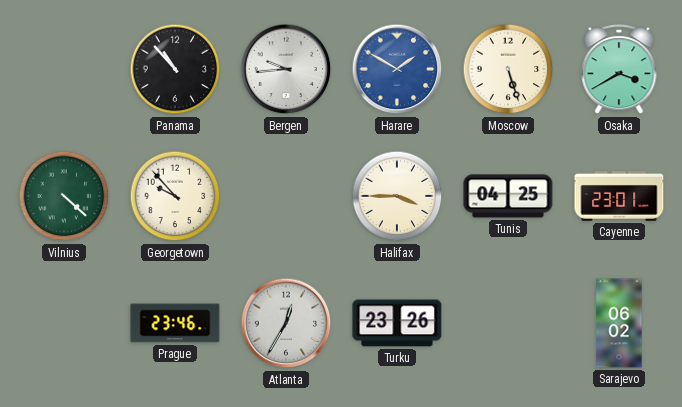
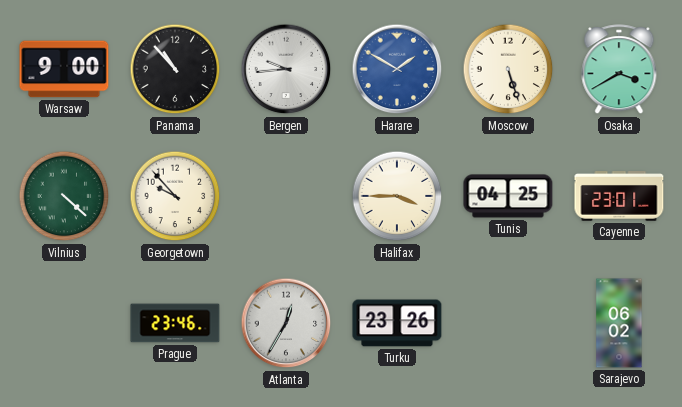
Warsaw: none -> 9:00
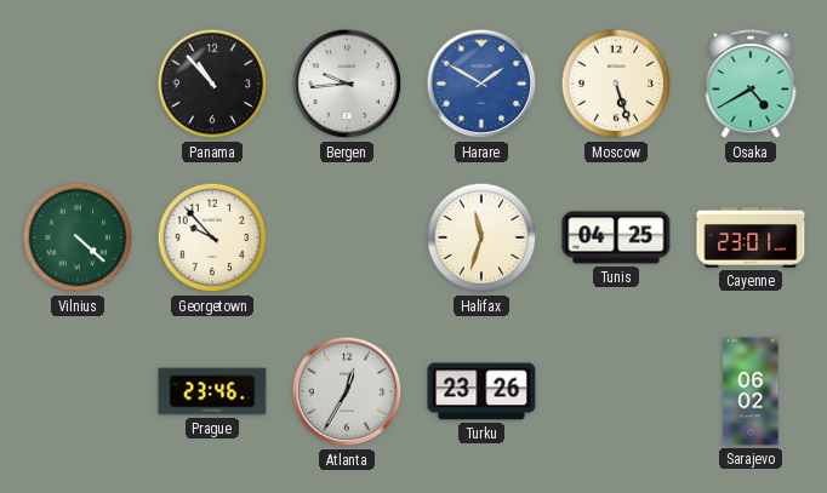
Warsaw: 9:00 -> none
Osaka: 3:40 -> 4:40
Halifax: 3:45 -> 11:33
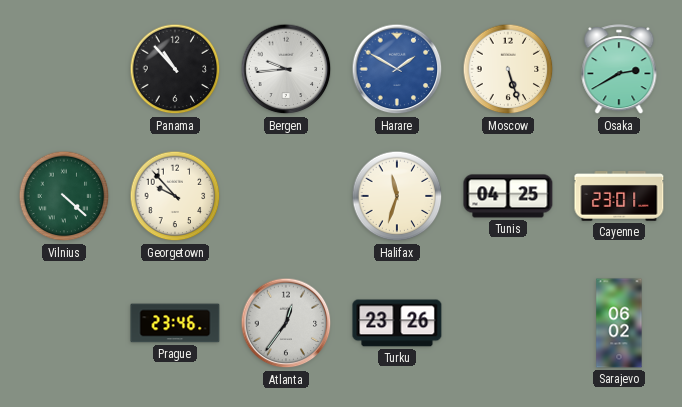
Osaka: 4:40 -> 2:40
Atlanta: 12:35 -> 12:36
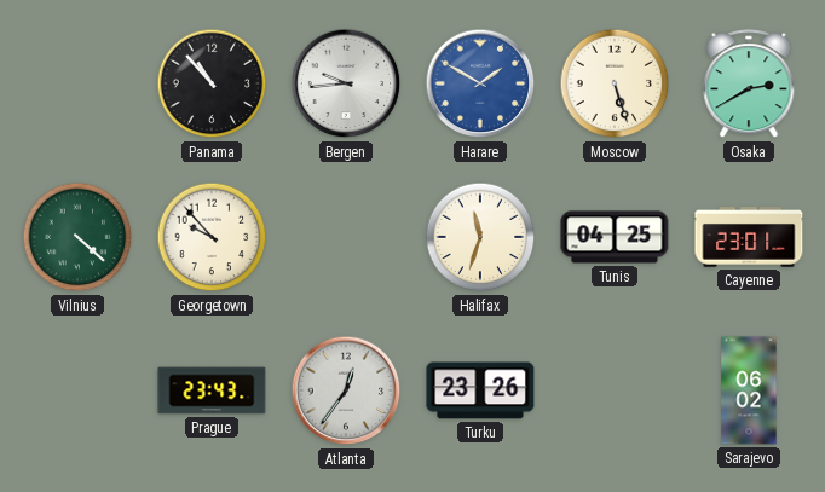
Prague: 23:46 -> 23:43
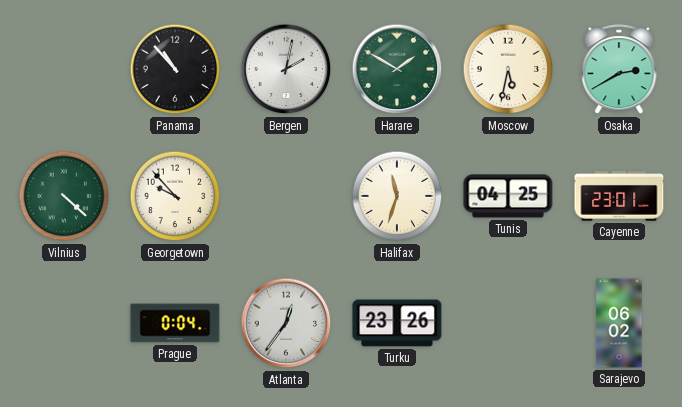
Bergen: 9:44 -> 2:02
Harare dial: blue -> green
Moscow: 5:27 -> 5:32
Prague: 23:43 -> 0:04
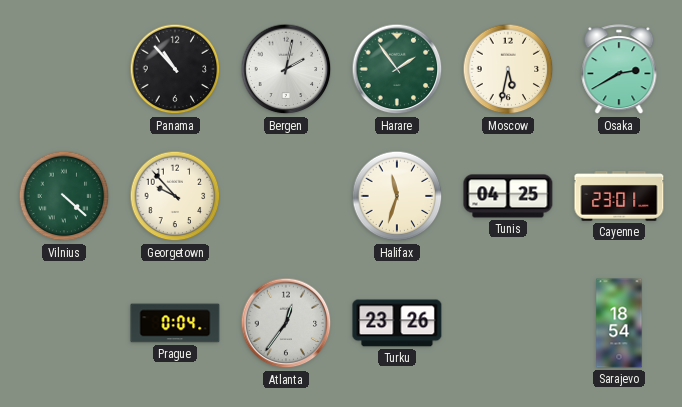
Harare: 1:50 -> 1:54
Sarajevo: 06:02 -> 18:54
